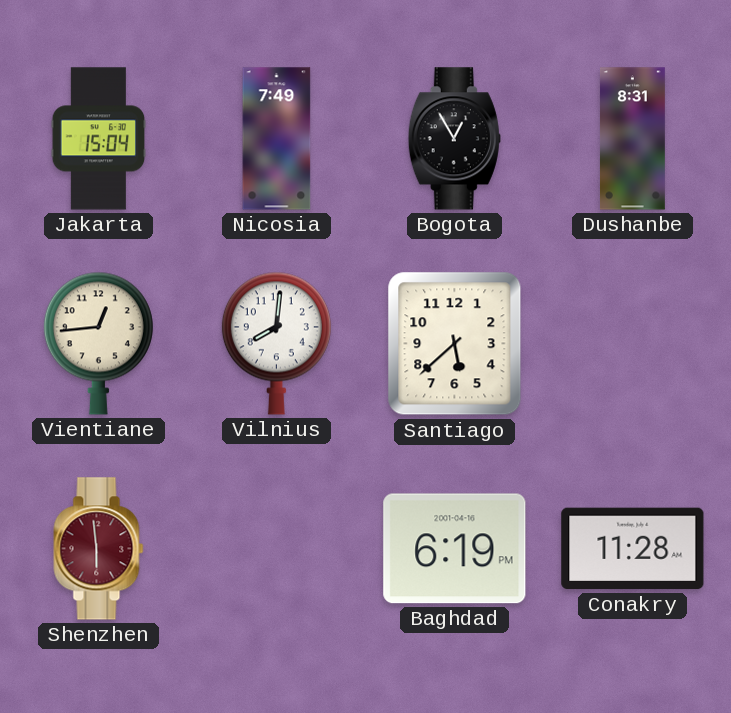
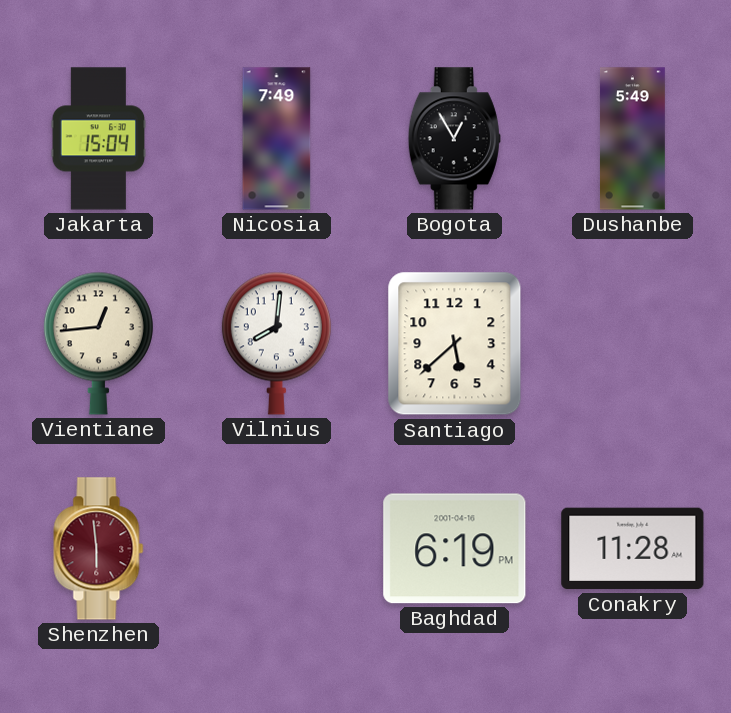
Dushanbe: 8:31 -> 5:49
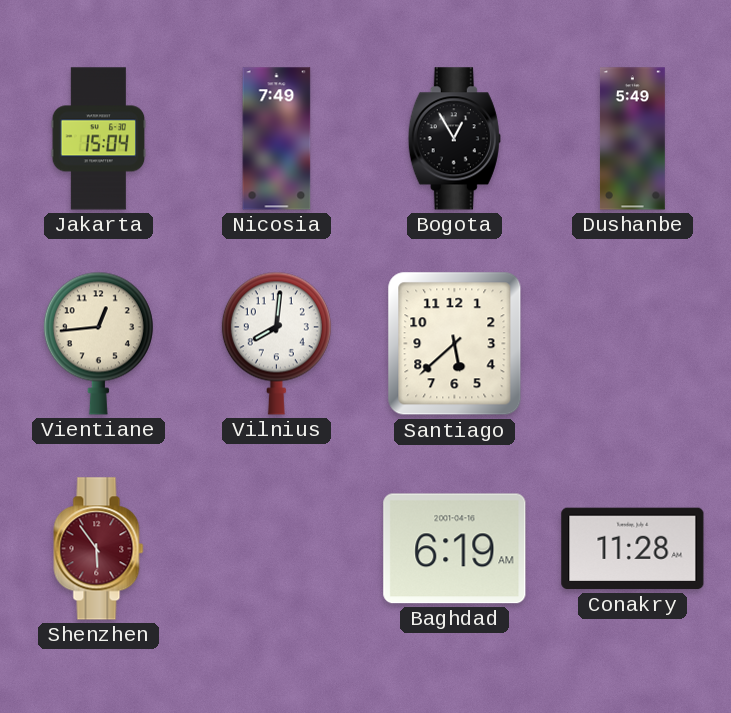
Shenzhen: 5:59 -> 5:54
Baghdad: 6:19 PM -> 6:19 AM
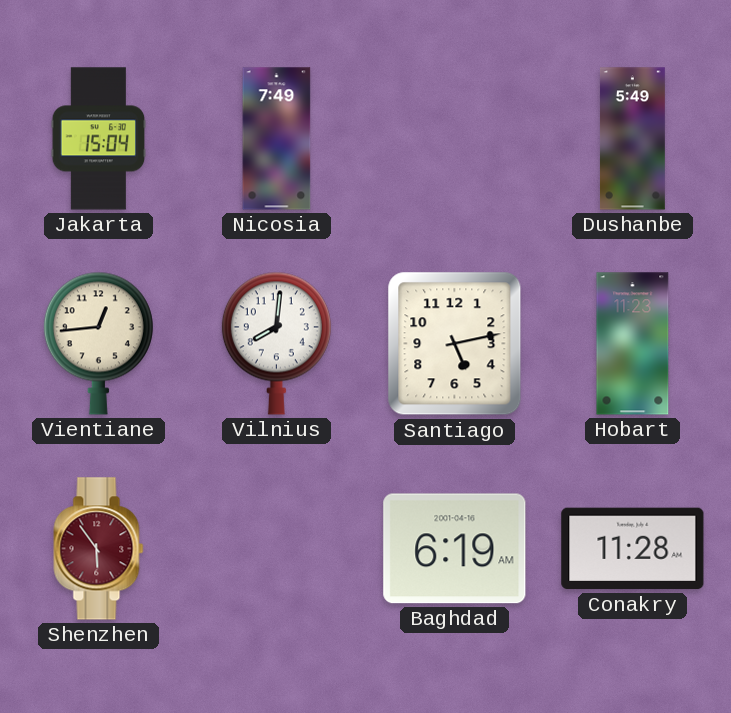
Bogota: 12:55 -> none
Santiago: 5:38 -> 5:13
Hobart: none -> 11:23
